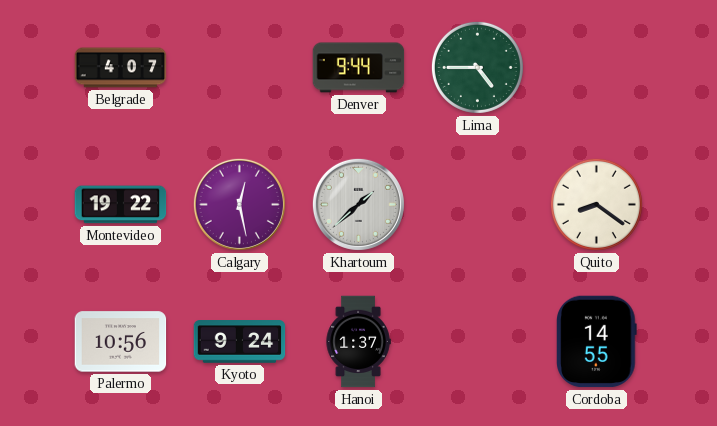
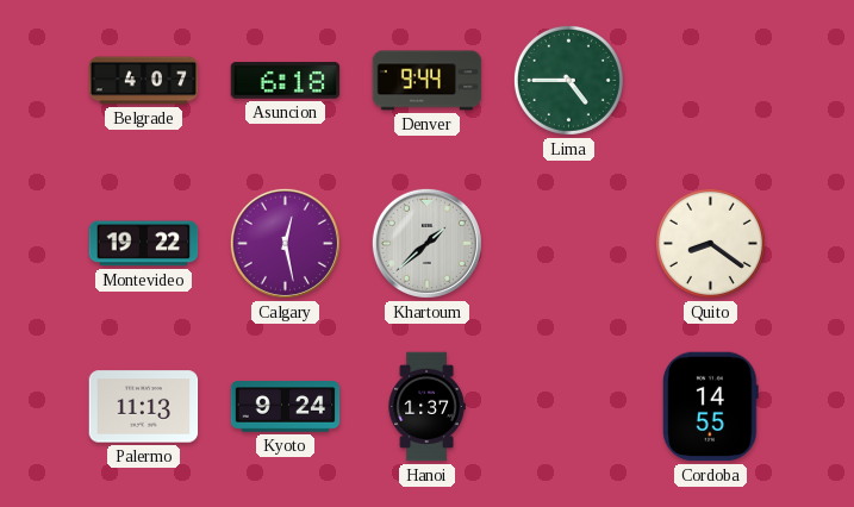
Asuncion: none -> 6:18
Palermo: 10:56 -> 11:13
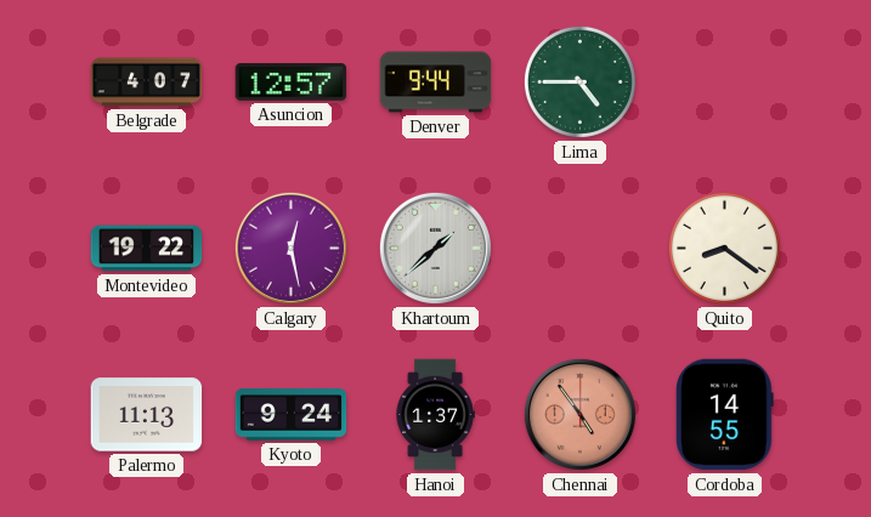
Asuncion: 6:18 -> 12:57
Chennai: none -> 4:54
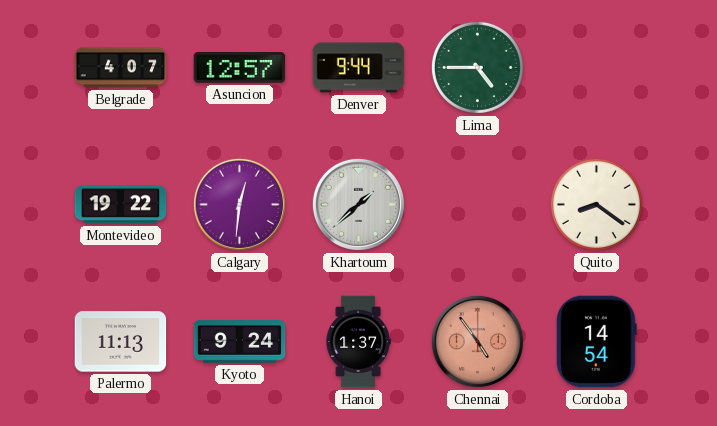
Calgary: 12:28 -> 12:31
Cordoba: 14:55 -> 14:54
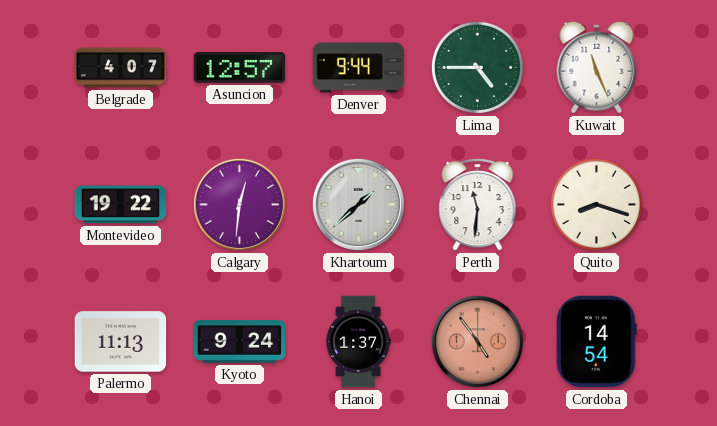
Kuwait: none -> 11:26
Perth: none -> 11:31
Quito: 8:21 -> 8:18
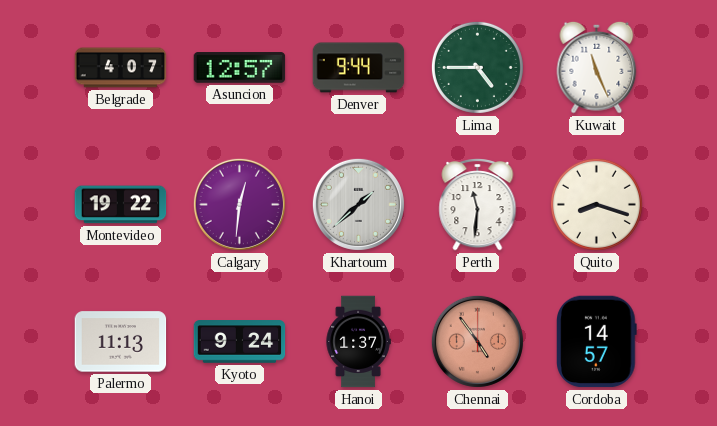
Cordoba: 14:54 -> 14:57
